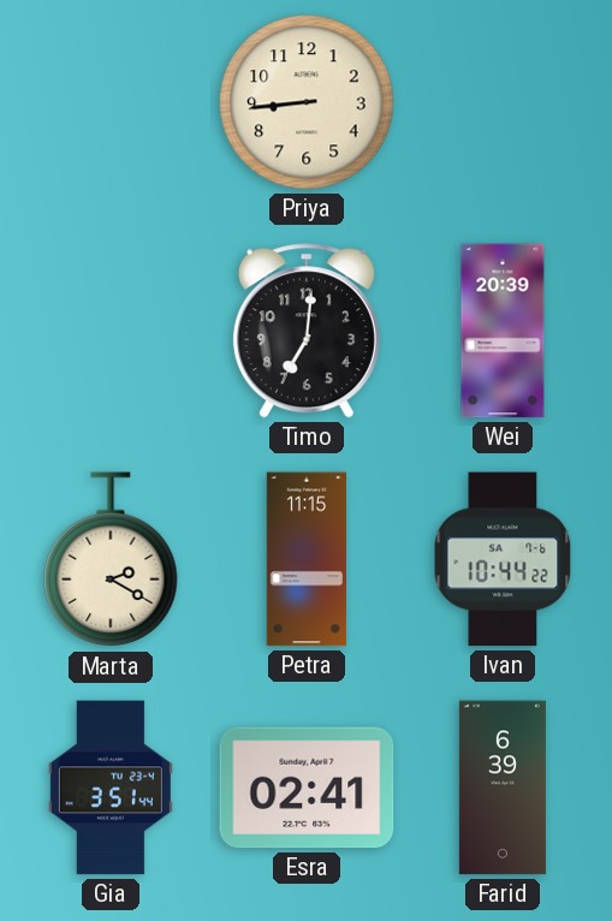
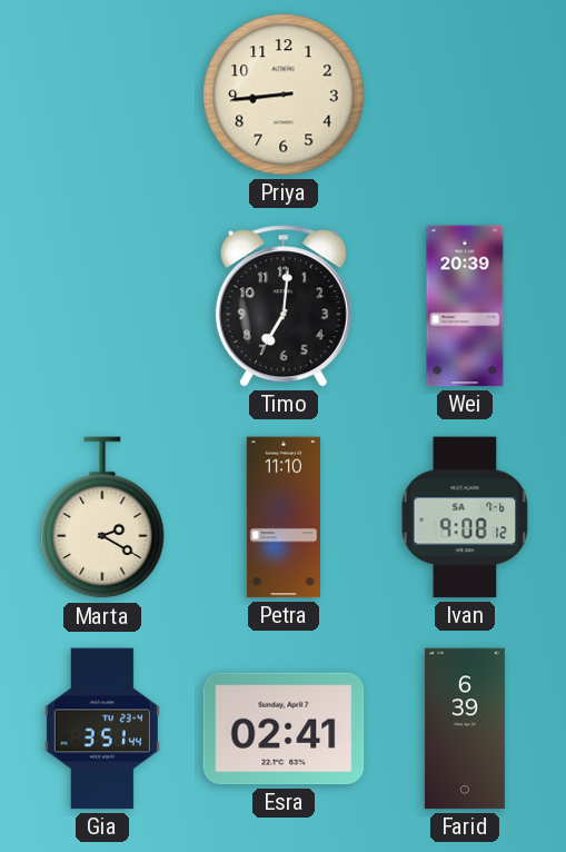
Petra: 11:15 -> 11:10
Ivan: 10:44 -> 9:08
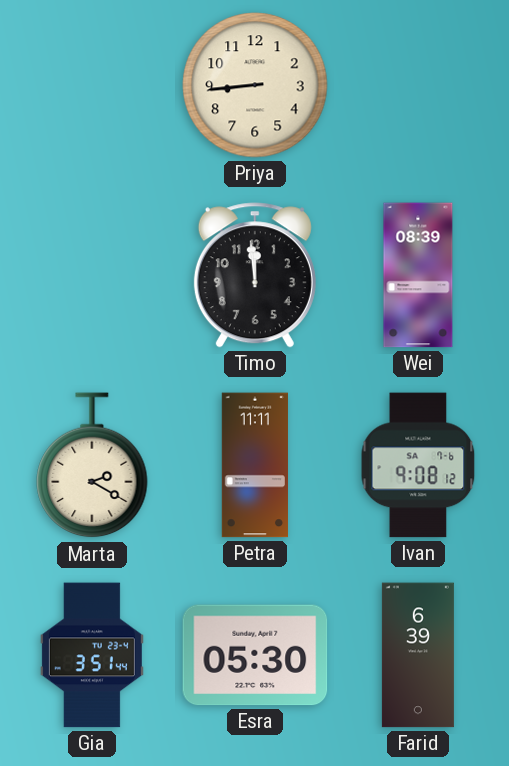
Timo: 7:01 -> 11:59
Wei: 20:39 -> 08:39
Petra: 11:10 -> 11:11
Esra: 02:41 -> 05:30
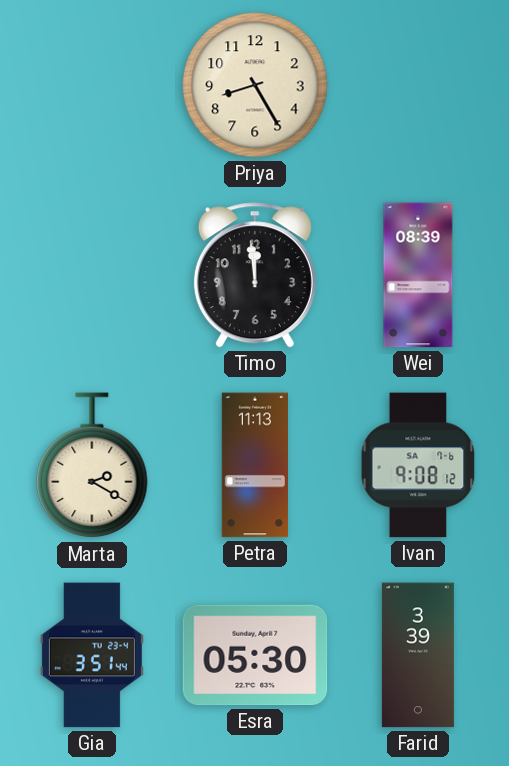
Priya: 8:44 -> 8:25
Petra: 11:11 -> 11:13
Farid: 6:39 -> 3:39
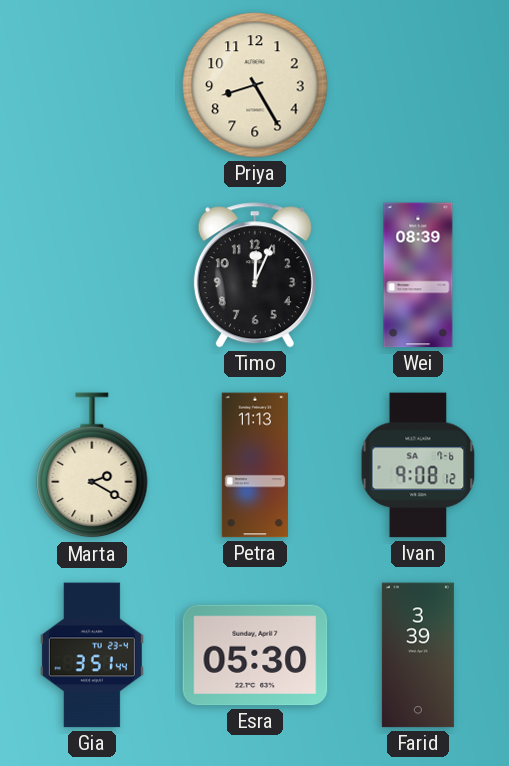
Timo: 11:59 -> 12:04
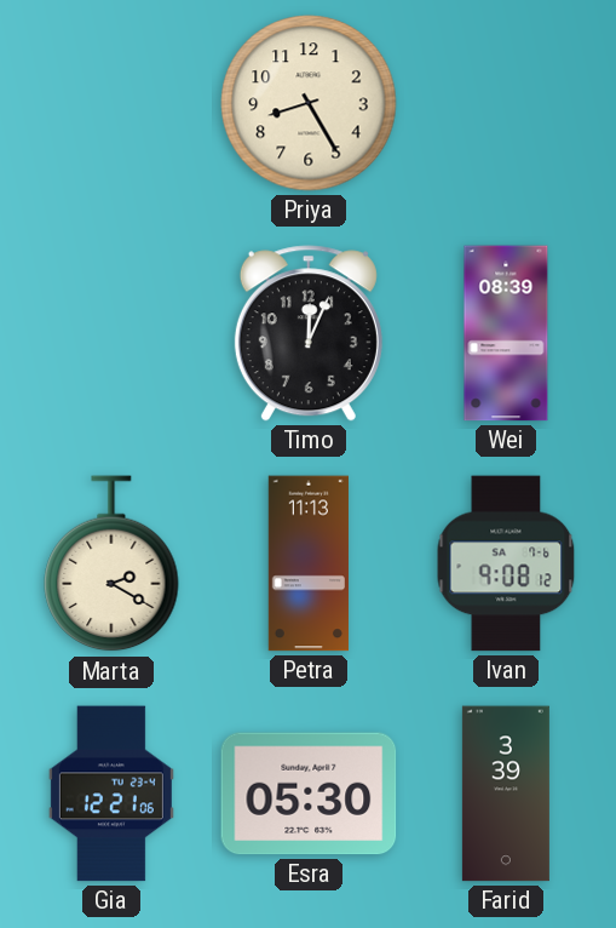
Gia: 3:51 -> 12:21
